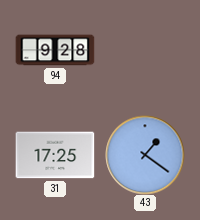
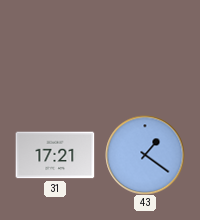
94: 9:28 -> none
31: 17:25 -> 17:21
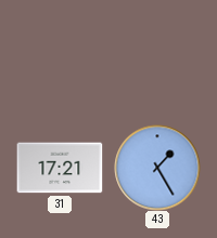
43: 1:21 -> 1:25
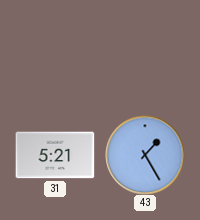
31: 17:21 -> 5:21
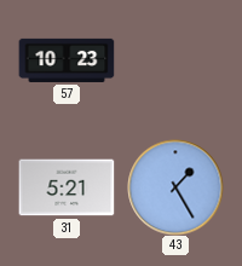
57: none -> 10:23
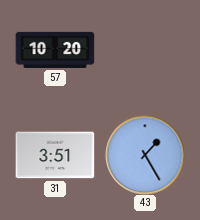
57: 10:23 -> 10:20
31: 5:21 -> 3:51
